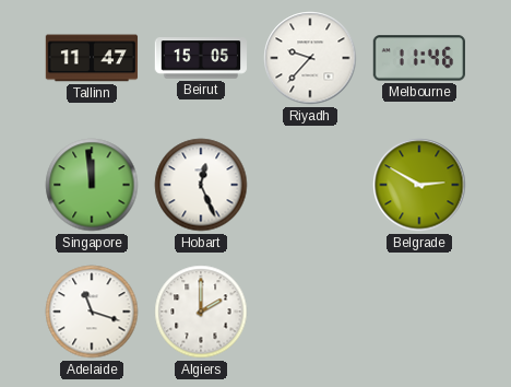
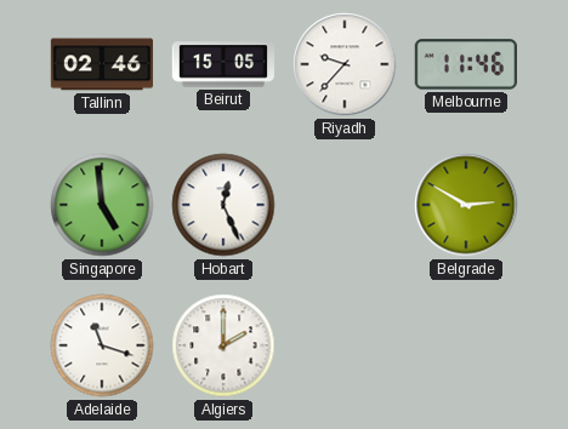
Tallinn: 11:47 -> 02:46
Singapore: 11:59 -> 4:59
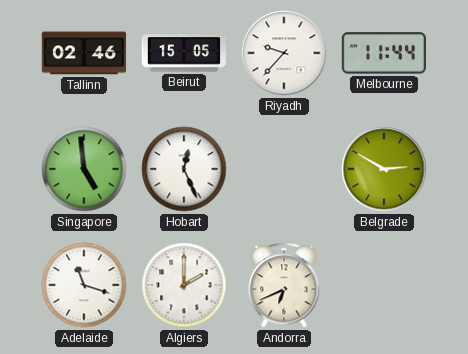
Melbourne: 11:46 -> 11:44
Andorra: none -> 6:41
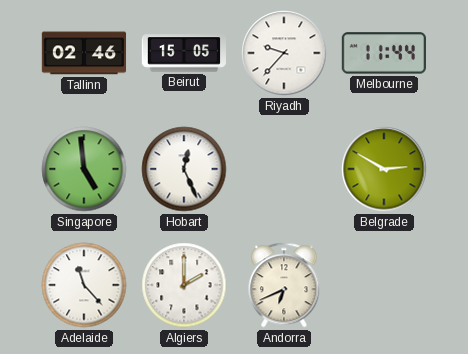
Adelaide: 11:18 -> 11:23
